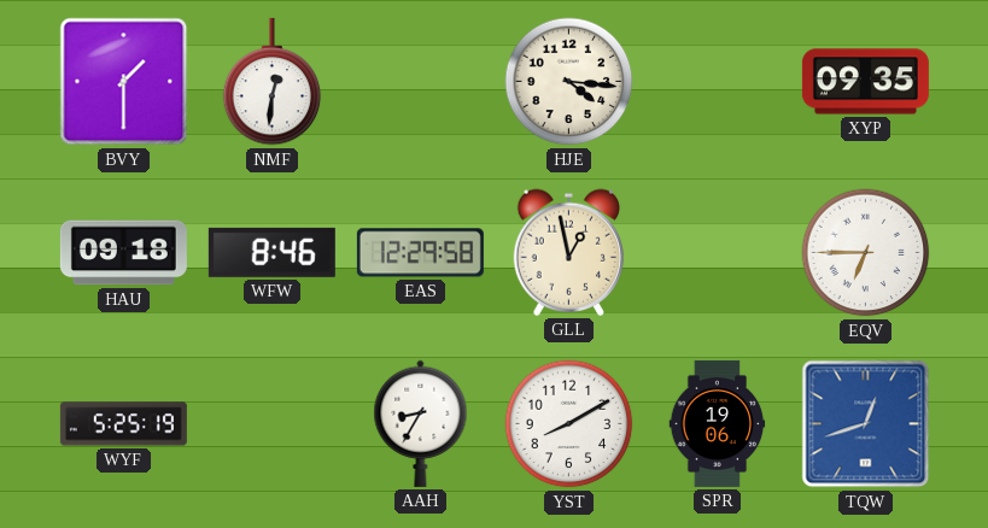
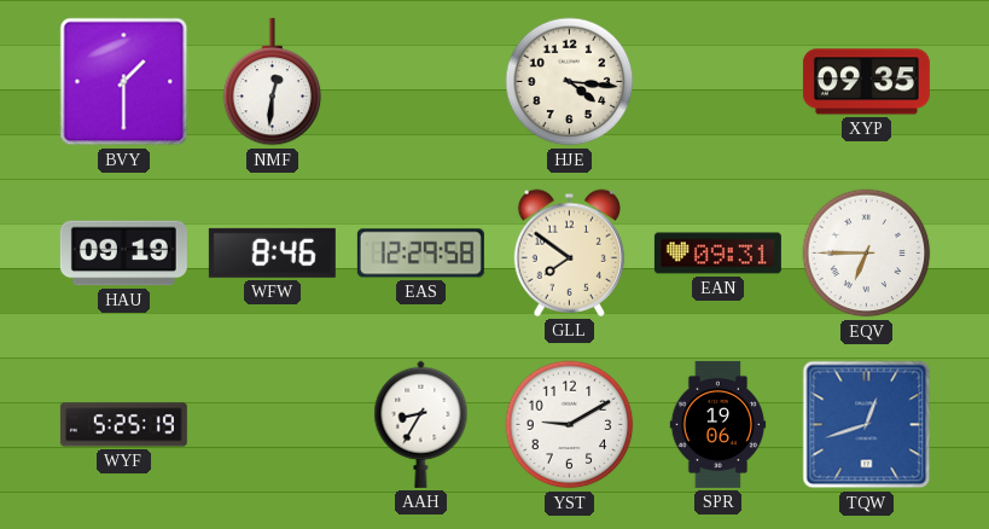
HAU: 09:18 -> 09:19
GLL: 12:58 -> 7:51
EAN: none -> 09:31
YST: 8:10 -> 9:10
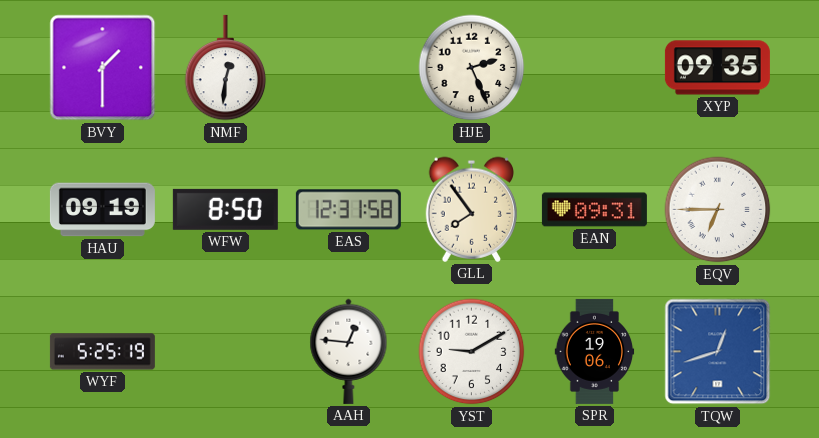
HJE: 4:16 -> 2:26
WFW: 8:46 -> 8:50
EAS: 12:29 -> 12:31
GLL: 7:51 -> 7:54
AAH: 8:35 -> 12:46
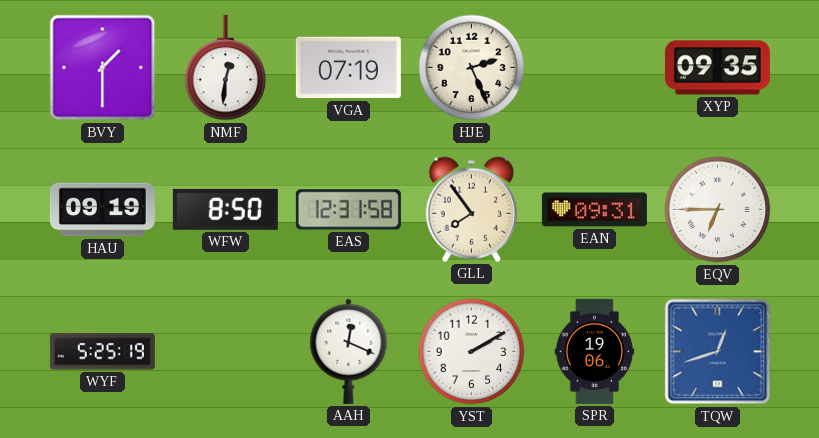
VGA: none -> 07:19
AAH: 12:46 -> 12:19
YST: 9:10 -> 2:10
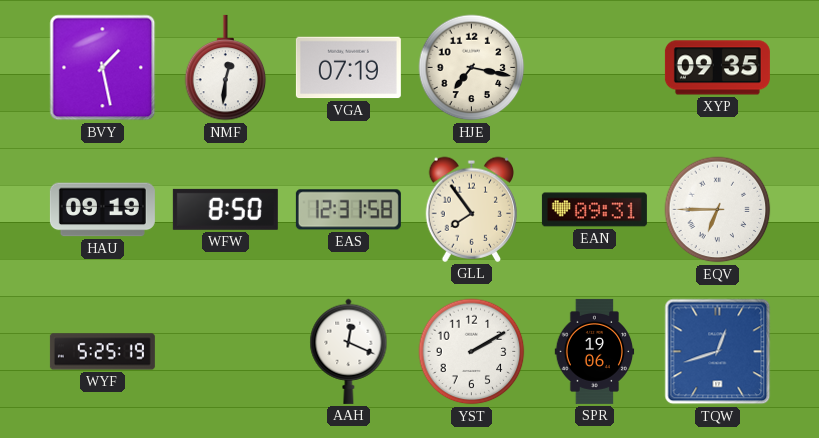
BVY: 1:30 -> 1:28
HJE: 2:26 -> 7:17
